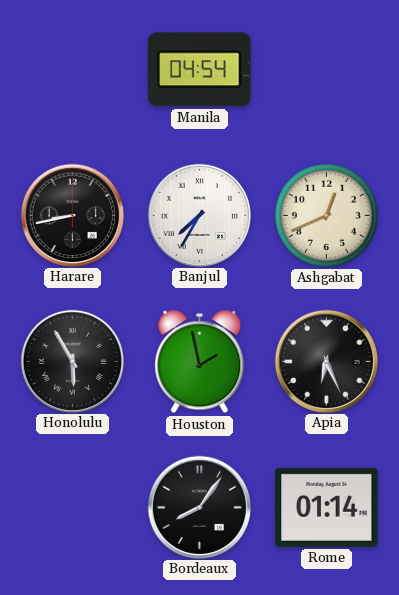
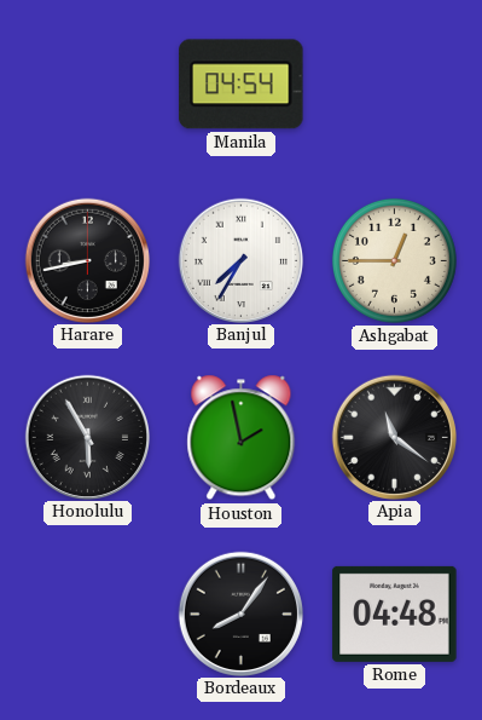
Ashgabat: 12:41 -> 12:45
Apia: 6:26 -> 11:21
Rome: 01:14 -> 04:48
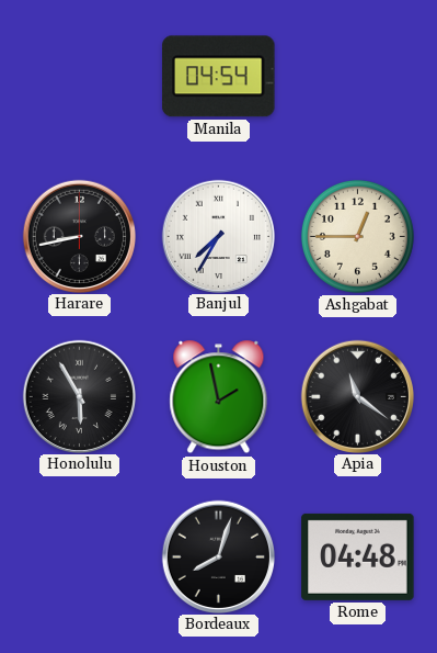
Bordeaux: 8:06 -> 8:03
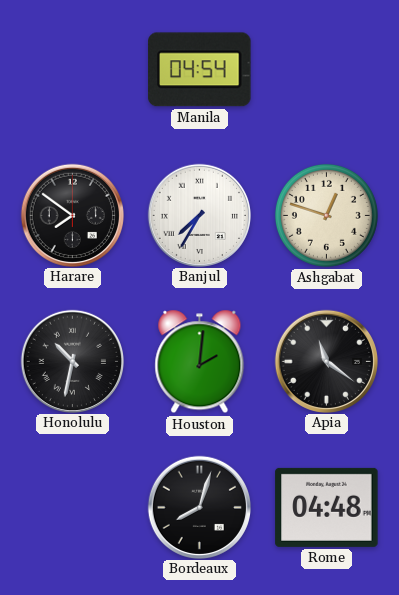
Harare: 8:43 -> 7:51
Ashgabat: 12:45 -> 12:48
Honolulu: 5:55 -> 10:32
Houston: 1:58 -> 2:01
